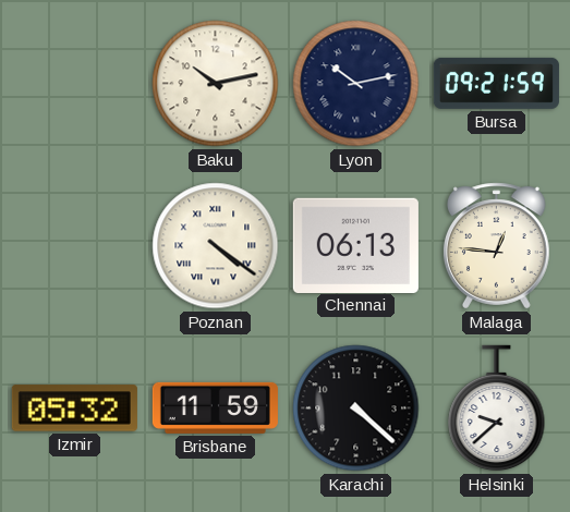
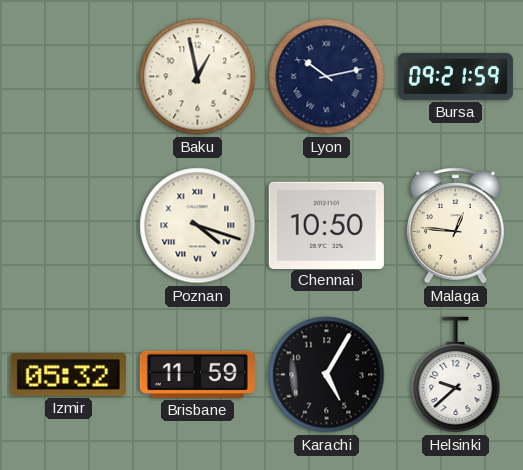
Baku: 10:13 -> 12:58
Poznan: 4:21 -> 4:18
Chennai: 06:13 -> 10:50
Karachi: 4:22 -> 5:05
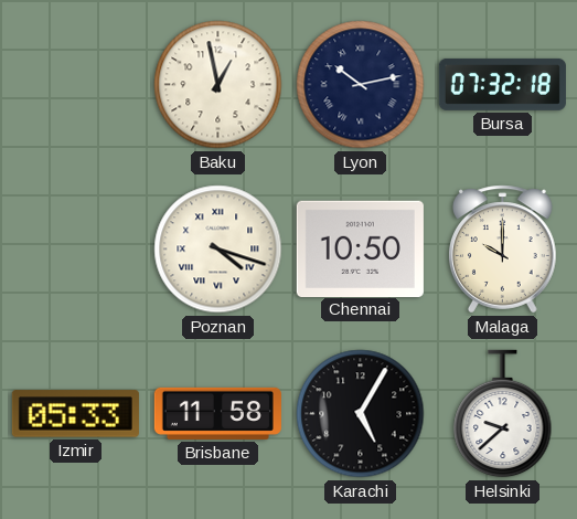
Bursa: 09:21 -> 07:32
Malaga: 12:46 -> 10:00
Izmir: 05:32 -> 05:33
Brisbane: 11:59 -> 11:58
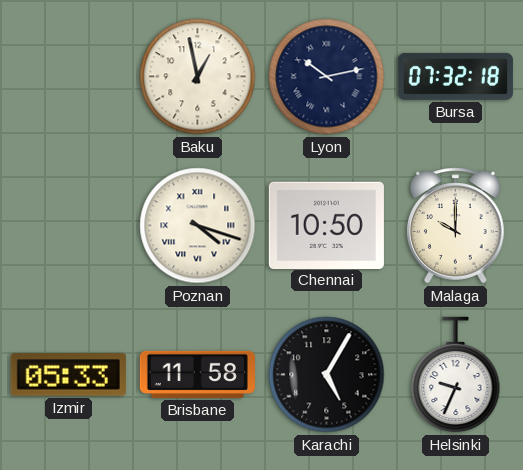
Helsinki: 9:38 -> 9:34
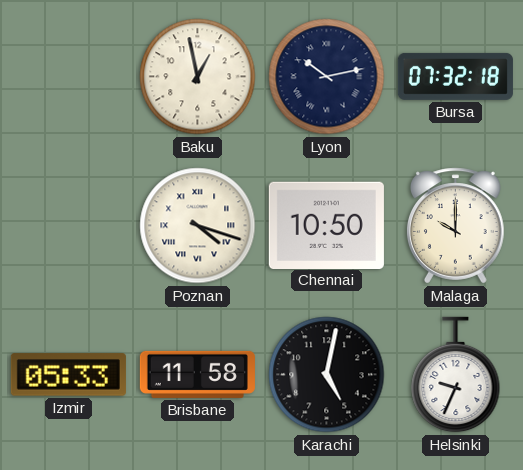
Karachi: 5:05 -> 5:02
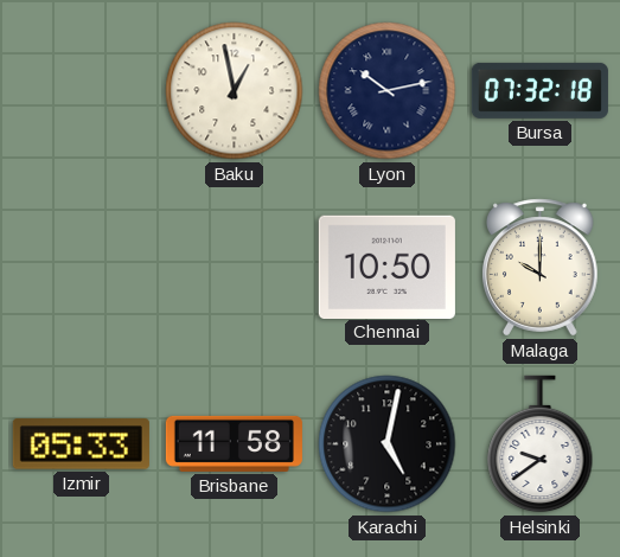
Poznan: 4:18 -> none
Helsinki: 9:34 -> 9:39
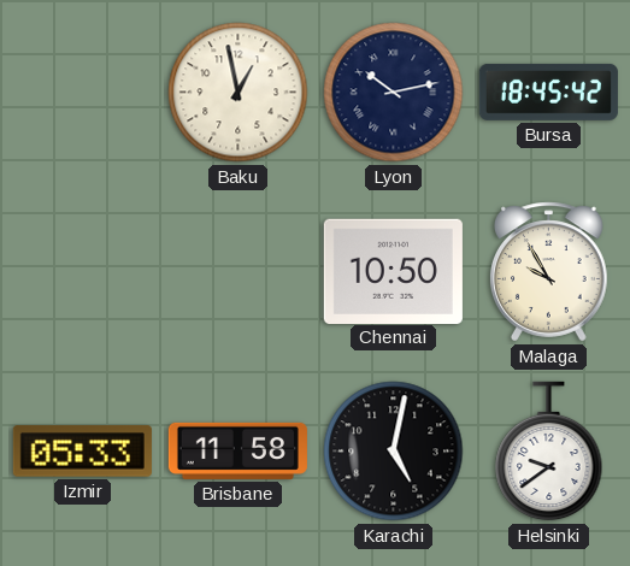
Bursa: 07:32 -> 18:45
Malaga: 10:00 -> 9:55
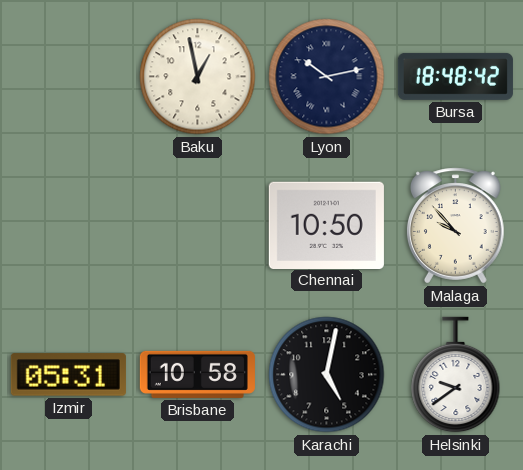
Bursa: 18:45 -> 18:48
Malaga: 9:55 -> 9:53
Izmir: 05:33 -> 05:31
Brisbane: 11:58 -> 10:58
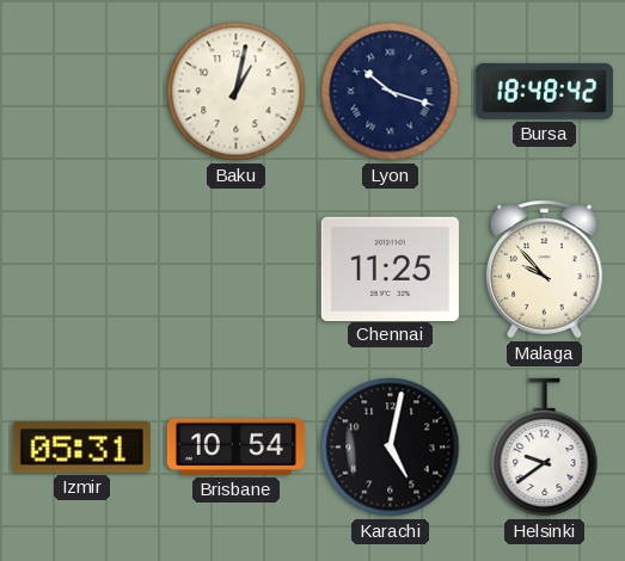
Baku: 12:58 -> 1:02
Lyon: 10:13 -> 10:18
Chennai: 10:50 -> 11:25
Brisbane: 10:58 -> 10:54
